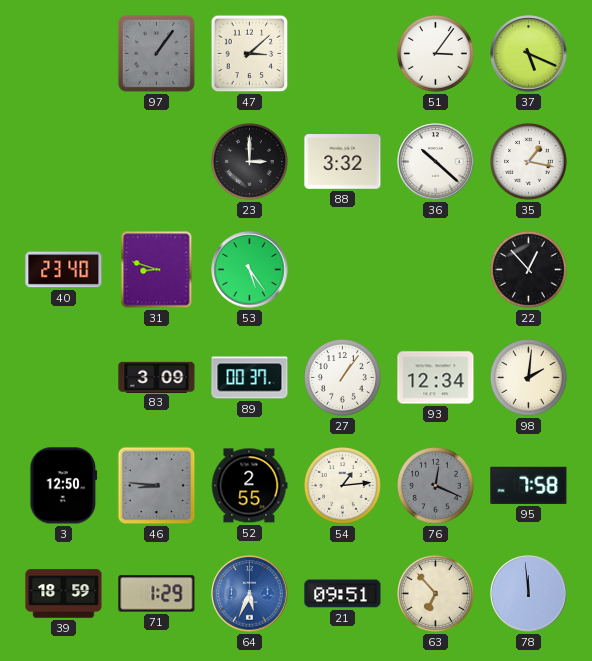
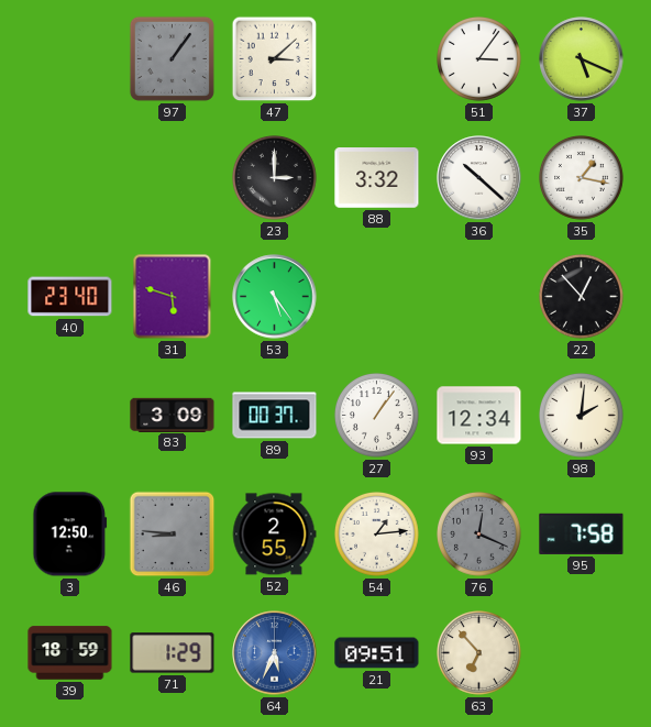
31: 8:48 -> 5:48
78: 11:59 -> none
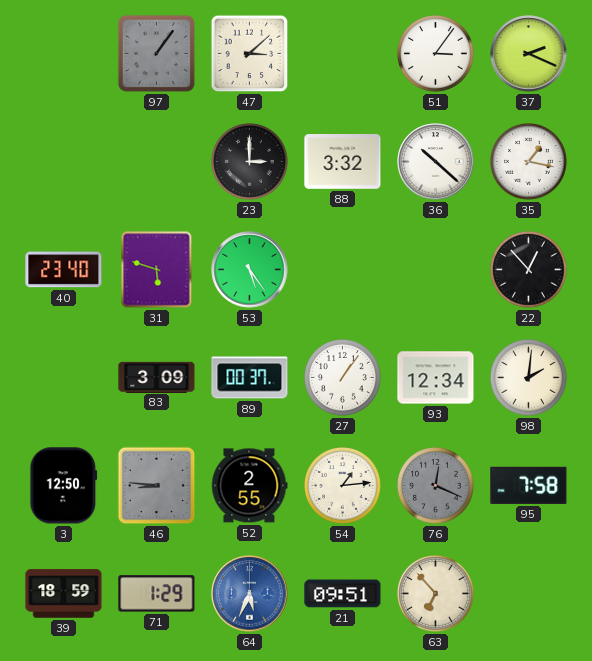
37: 5:19 -> 2:19
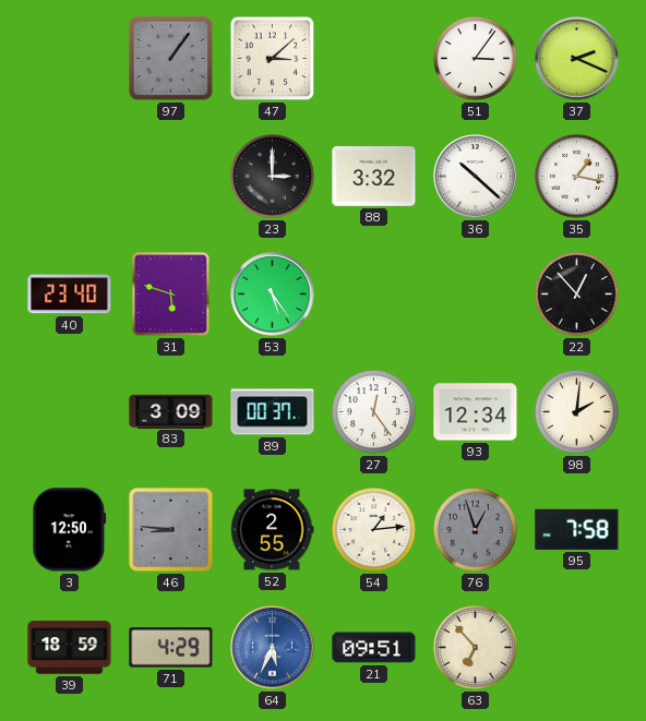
27: 1:06 -> 12:24
76: 12:19 -> 12:57
71: 1:29 -> 4:29
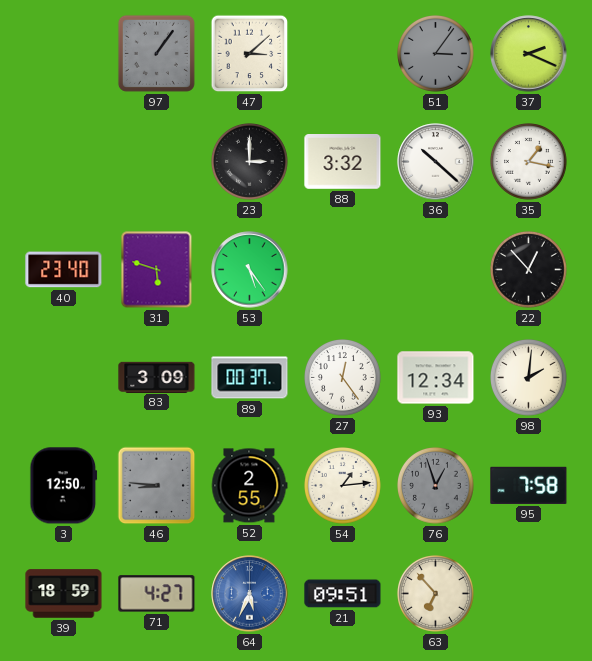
51 dial: white -> grey
71: 4:29 -> 4:27
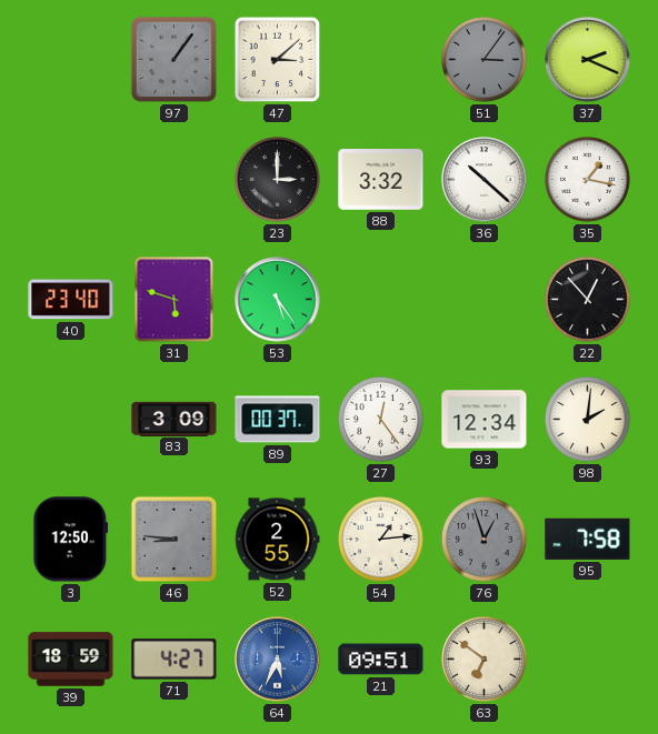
63: 6:53 -> 6:51
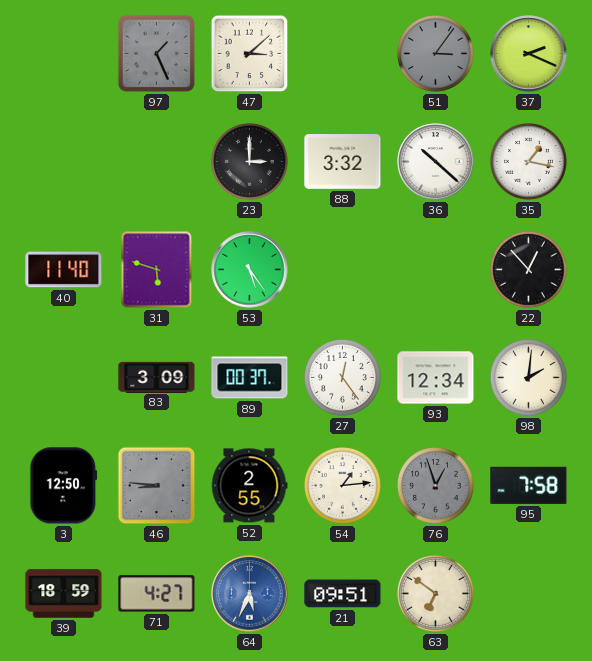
97: 1:06 -> 1:26
40: 23:40 -> 11:40
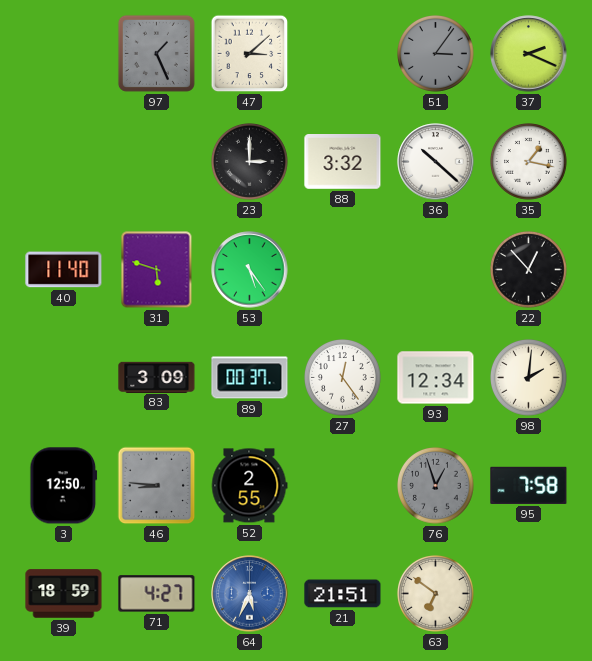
54: 1:14 -> none
21: 09:51 -> 21:51
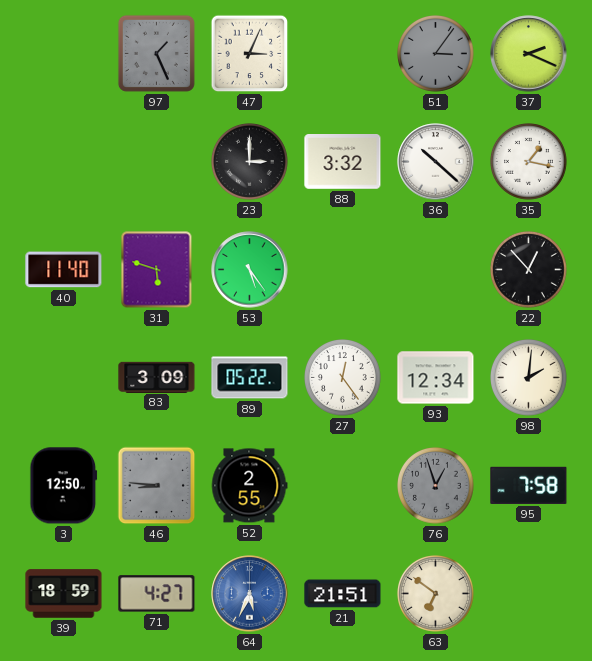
47: 3:08 -> 3:04
89: 00:37 -> 05:22
